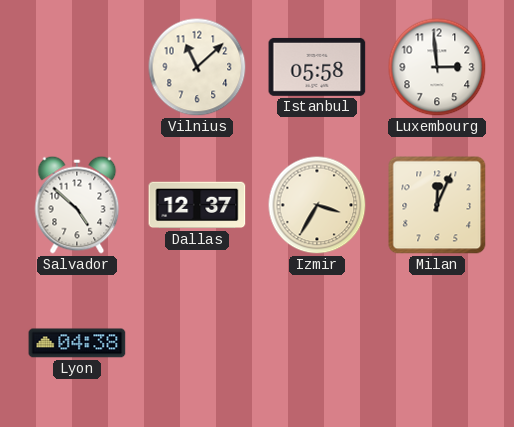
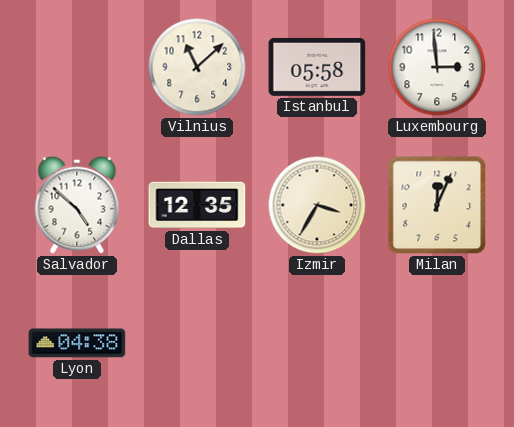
Dallas: 12:37 -> 12:35
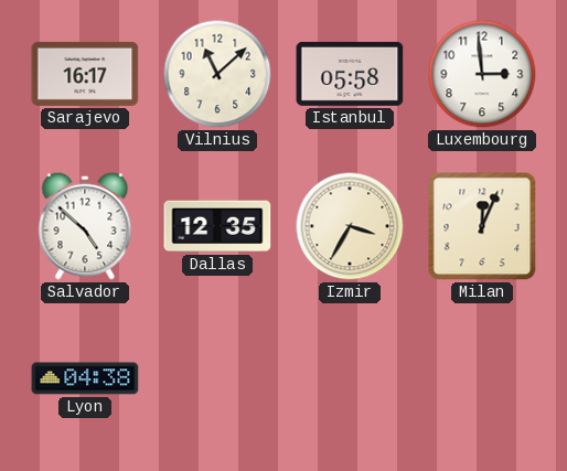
Sarajevo: none -> 16:17
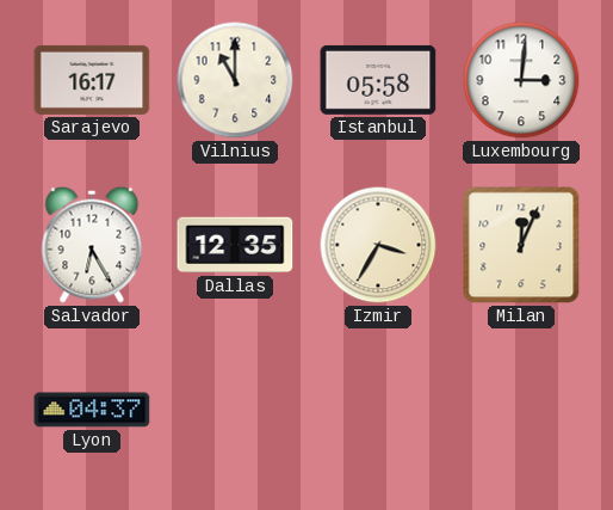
Vilnius: 11:08 -> 11:00
Luxembourg: 2:59 -> 3:01
Salvador: 4:52 -> 6:25
Lyon: 04:38 -> 04:37
